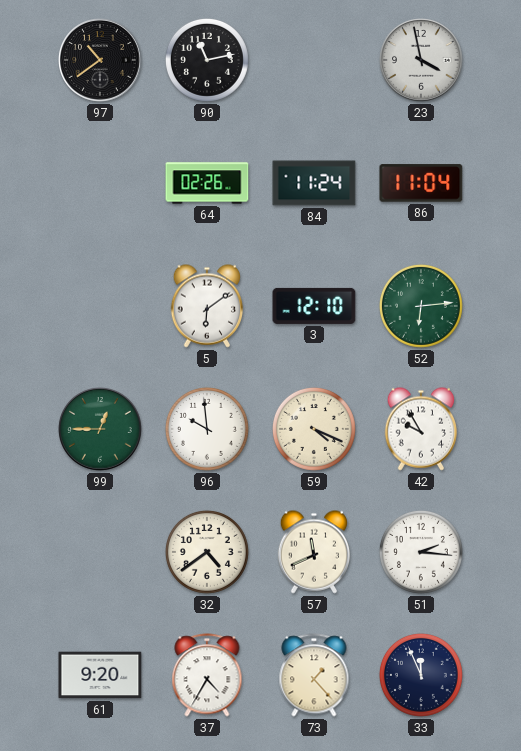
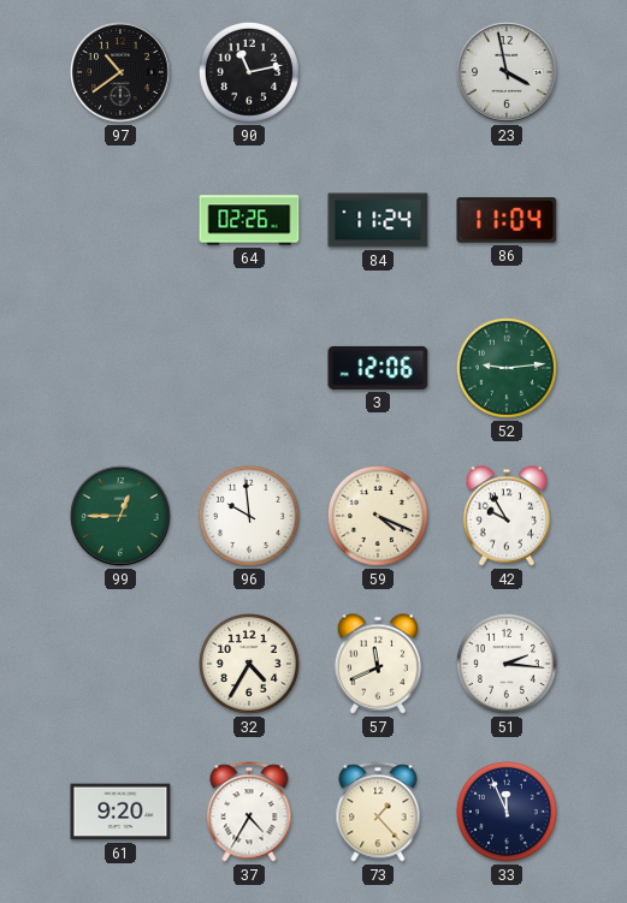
5: 6:09 -> none
3: 12:10 -> 12:06
52: 6:14 -> 9:14
32: 4:39 -> 4:35
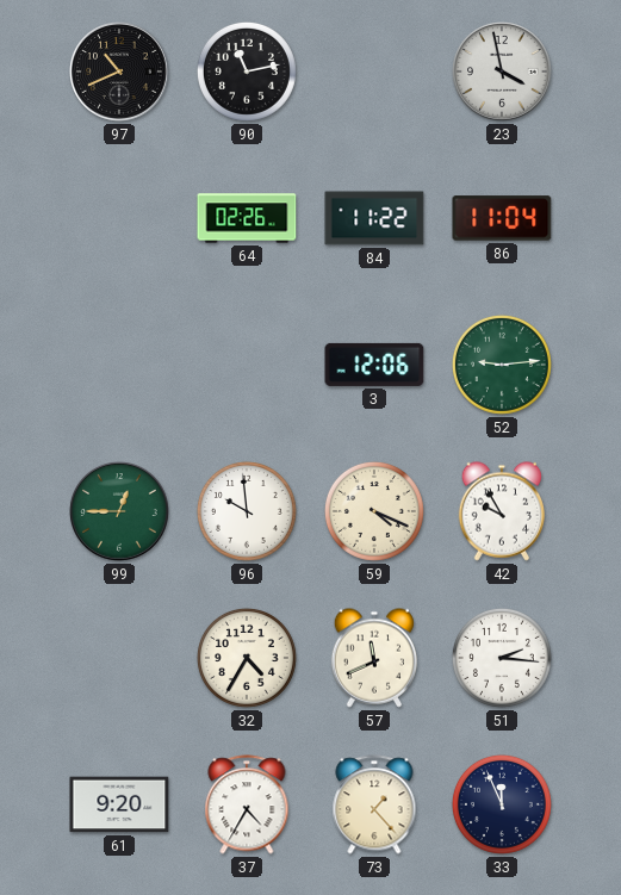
97: 10:39 -> 10:41
84: 11:24 -> 11:22
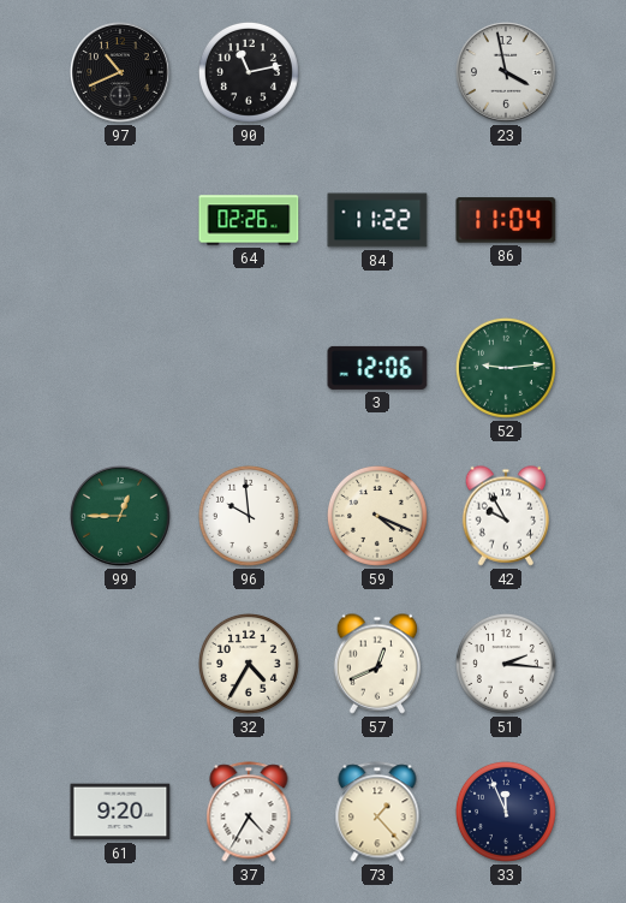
57: 11:41 -> 12:41
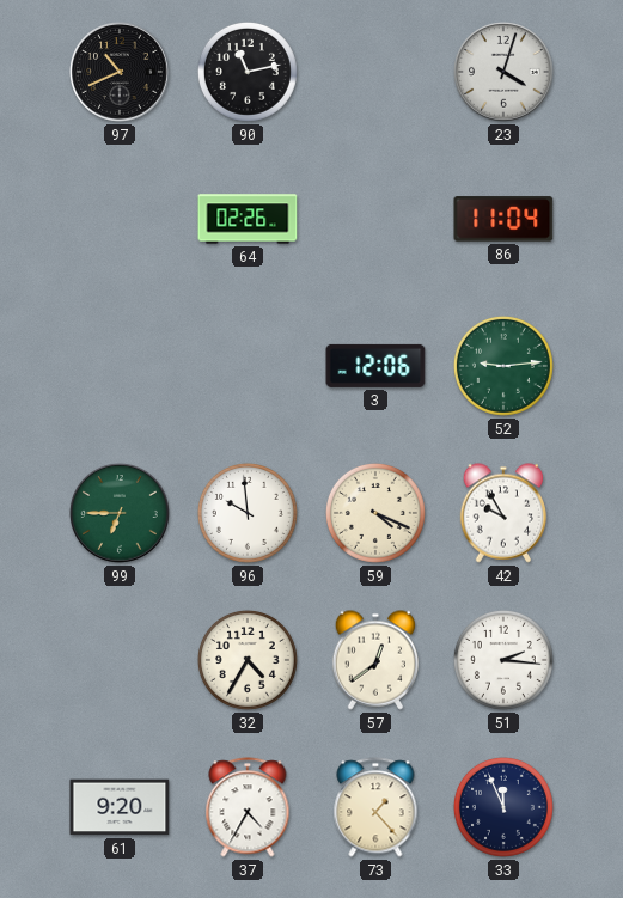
23: 3:58 -> 4:03
84: 11:22 -> none
99: 12:45 -> 6:45
57: 12:41 -> 12:39
